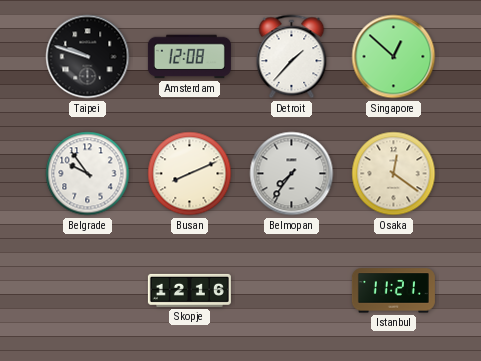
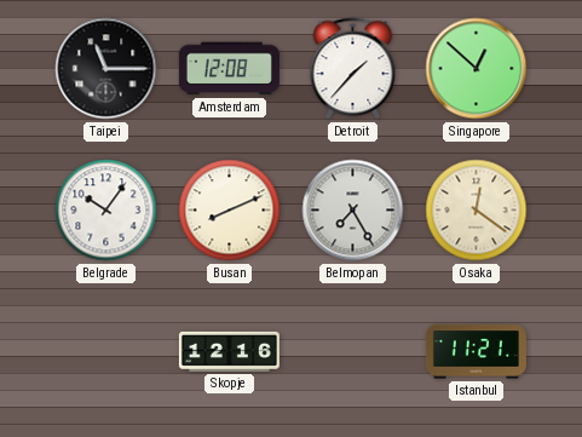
Taipei: 9:48 -> 11:15
Belgrade: 9:54 -> 10:06
Belmopan: 7:36 -> 7:25
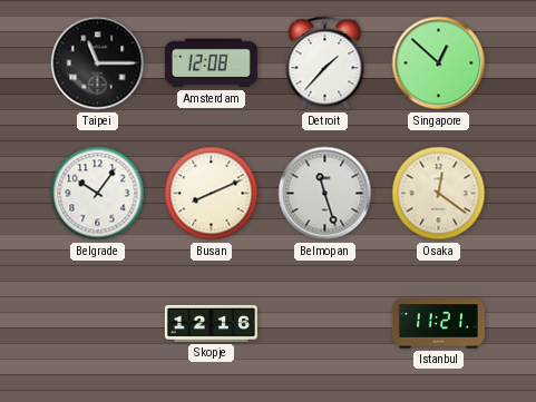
Belmopan: 7:25 -> 11:27
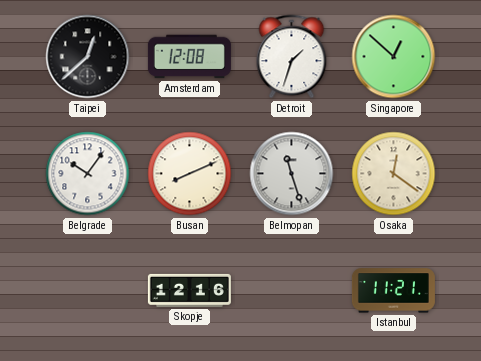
Taipei: 11:15 -> 12:38
Detroit: 1:37 -> 1:33
